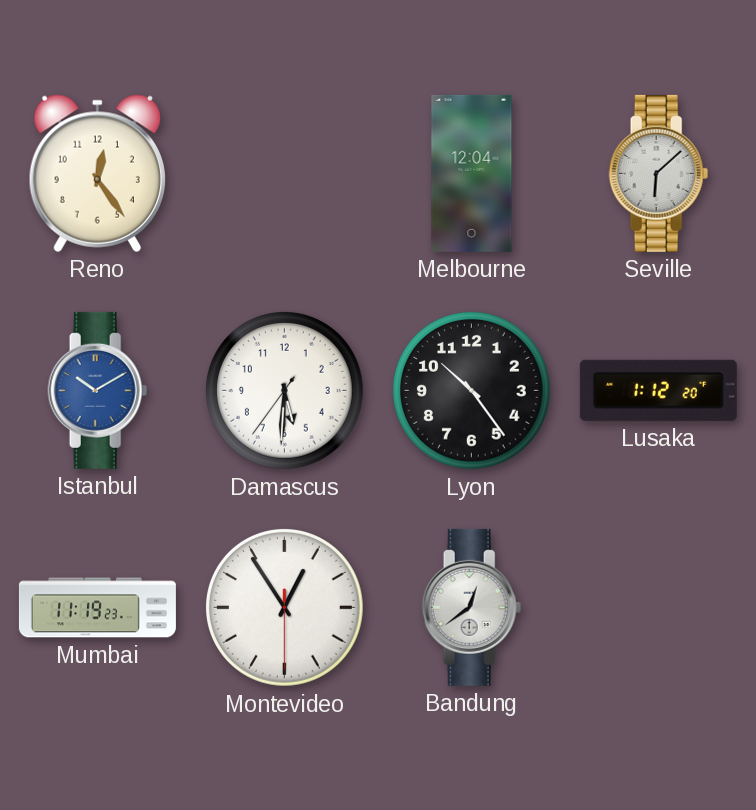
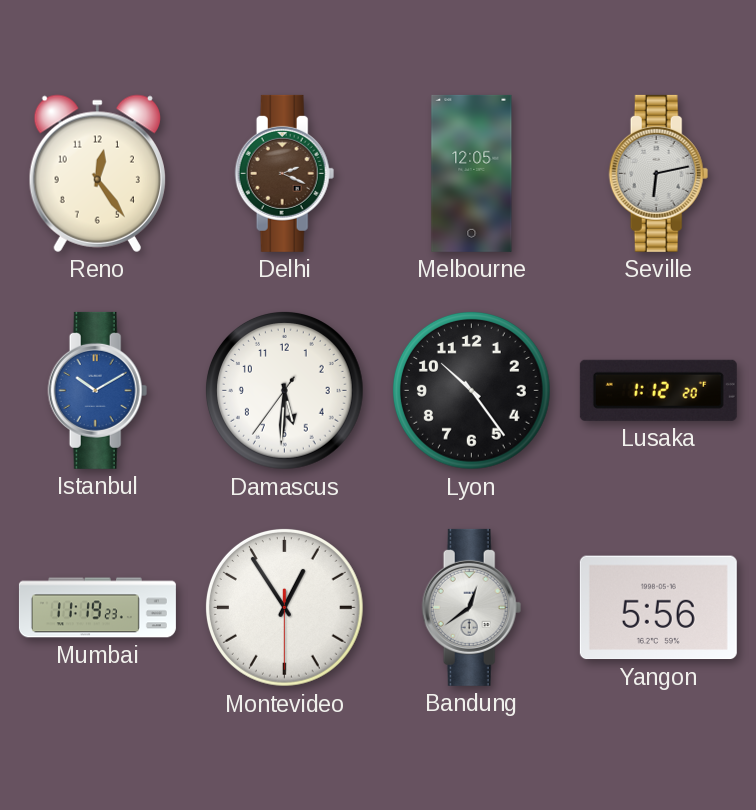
Delhi: none -> 2:19
Melbourne: 12:04 -> 12:05
Seville: 6:08 -> 6:13
Yangon: none -> 5:56
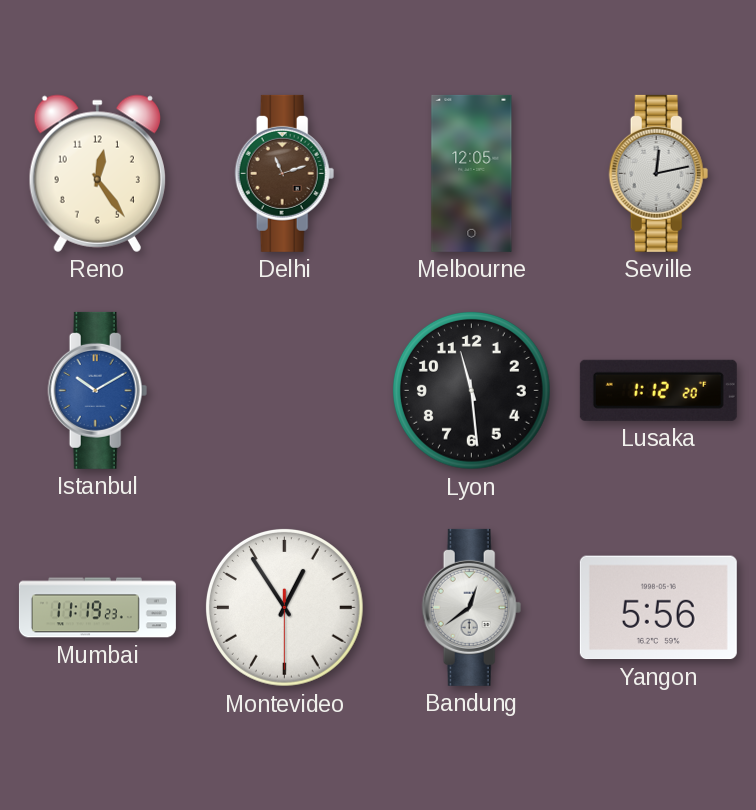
Delhi: 2:19 -> 11:12
Seville: 6:13 -> 12:13
Damascus: 5:30 -> none
Lyon: 10:24 -> 11:29
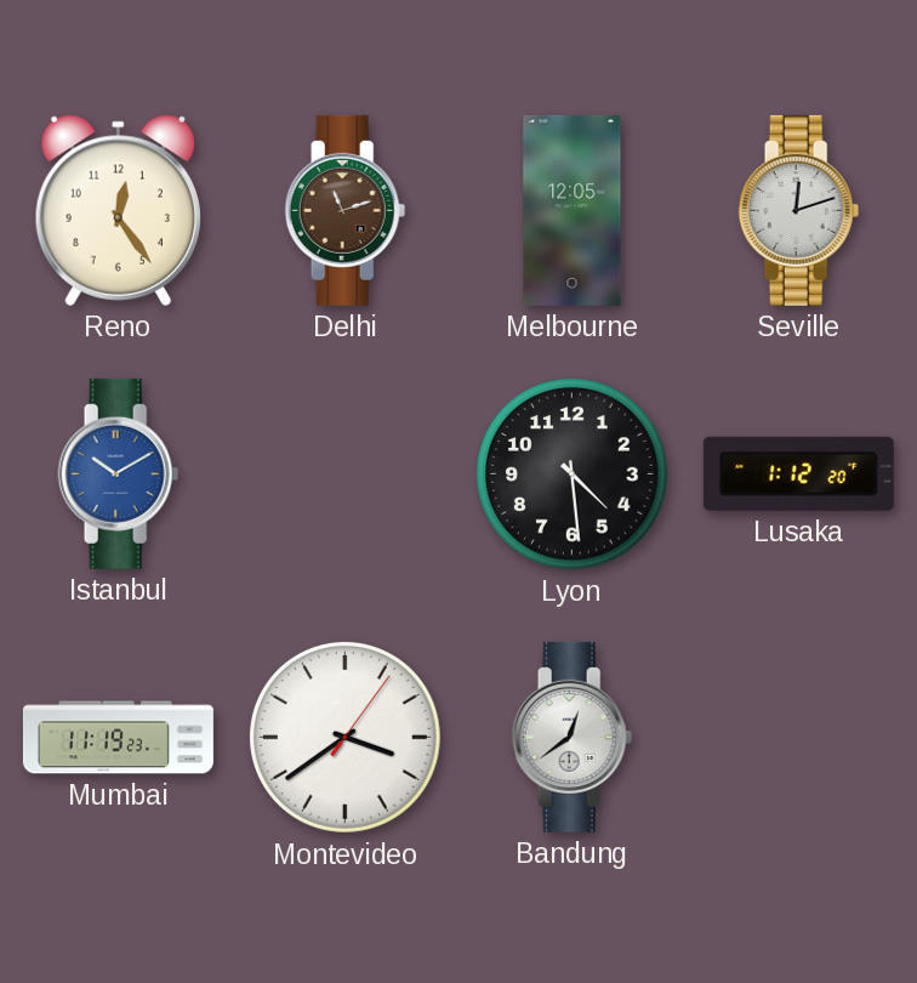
Seville: 12:13 -> 12:12
Lyon: 11:29 -> 4:29
Montevideo: 12:54 -> 3:39
Yangon: 5:56 -> none
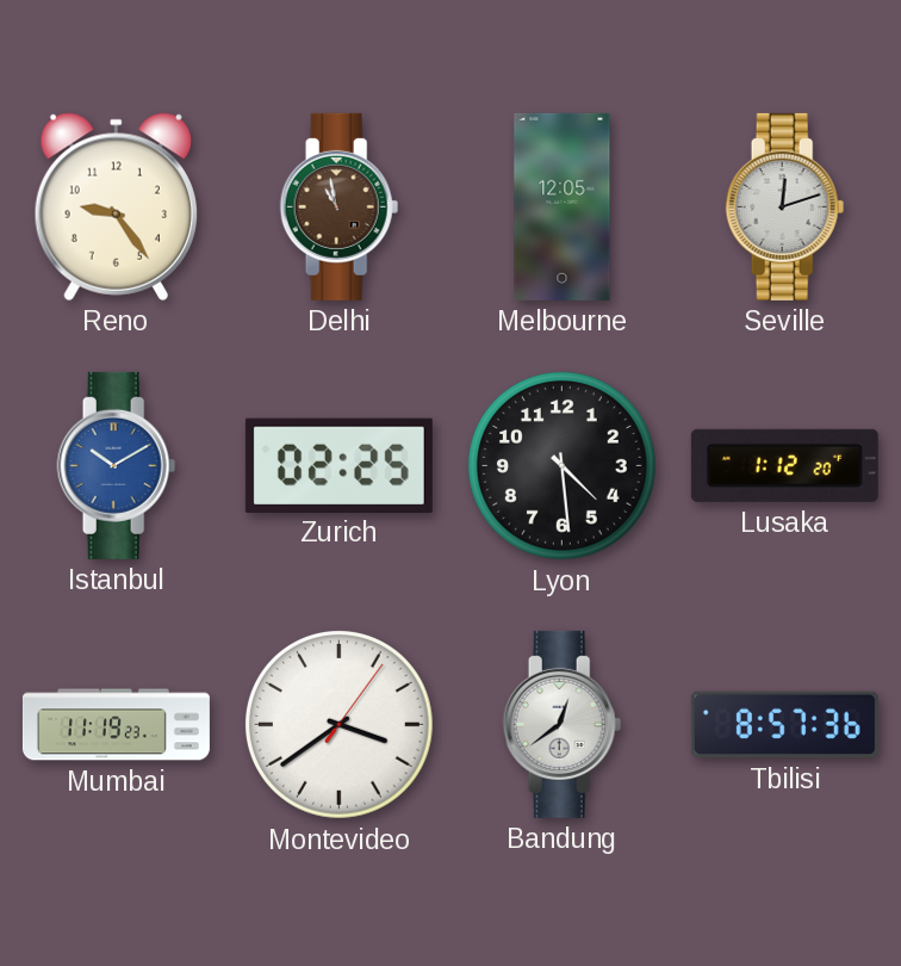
Reno: 12:24 -> 9:24
Delhi: 11:12 -> 10:58
Zurich: none -> 02:25
Tbilisi: none -> 8:57
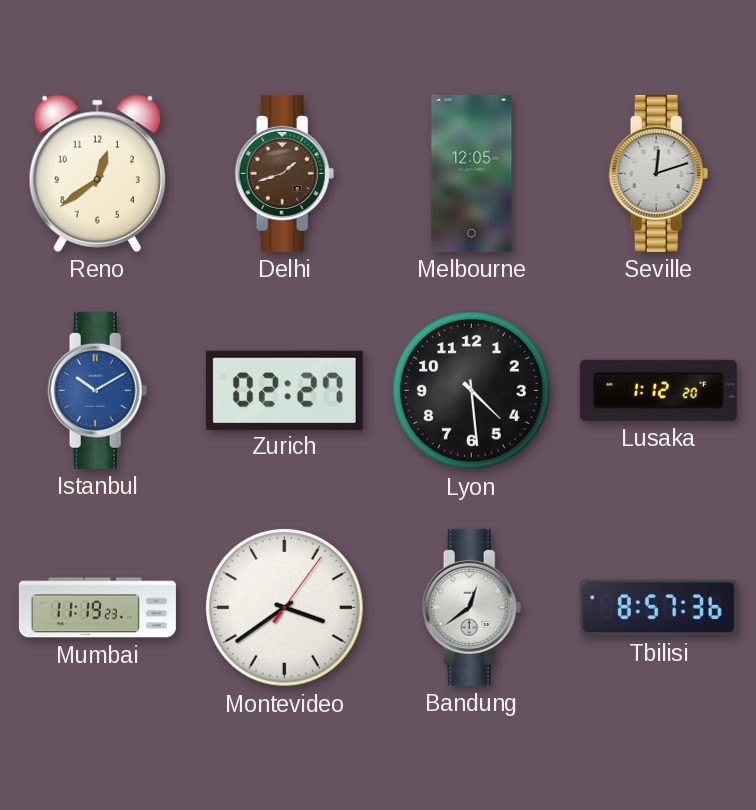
Reno: 9:24 -> 12:39
Delhi: 10:58 -> 1:42
Zurich: 02:25 -> 02:27
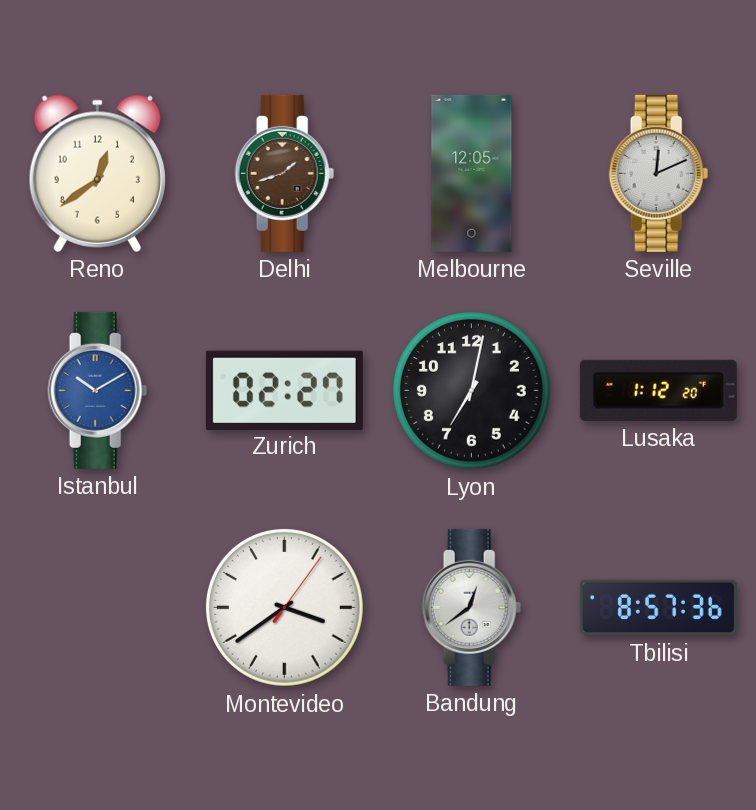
Seville: 12:12 -> 12:11
Lyon: 4:29 -> 7:02
Mumbai: 11:19 -> none
